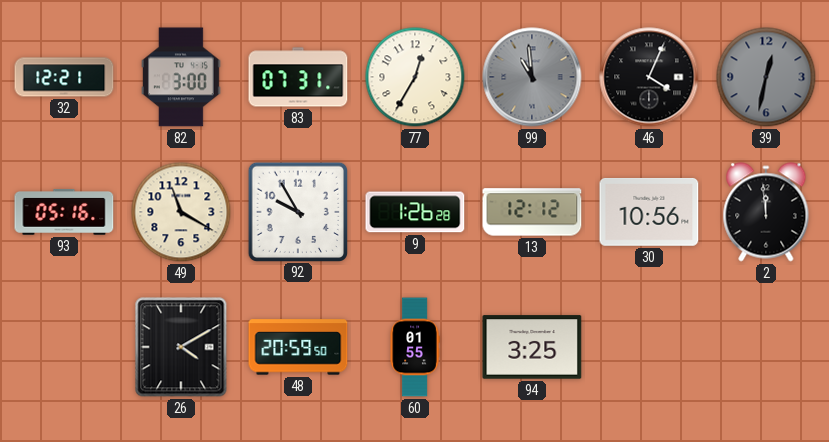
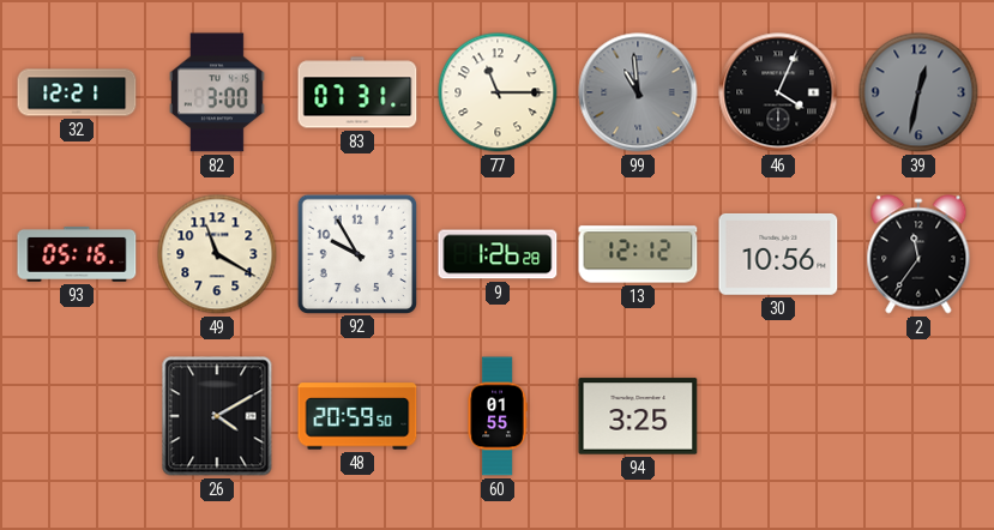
77: 12:35 -> 11:15
2: 11:59 -> 11:36
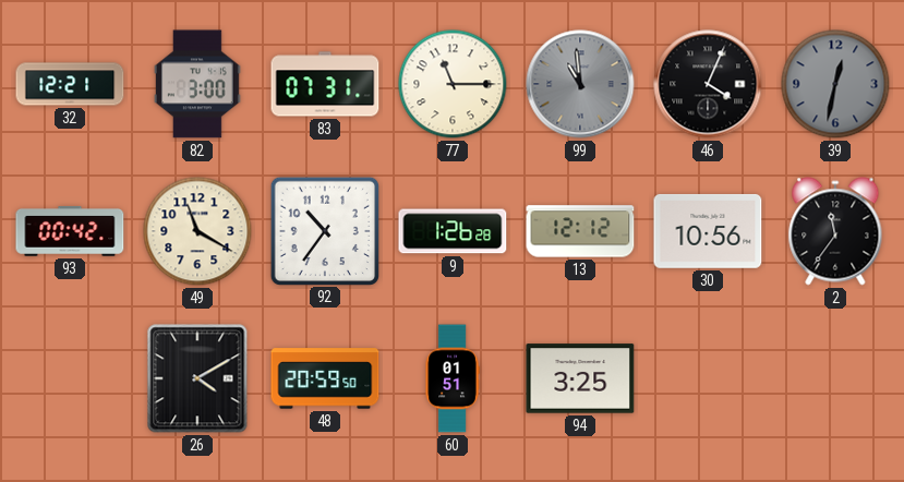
93: 05:16 -> 00:42
92: 9:55 -> 10:36
60: 01:55 -> 01:51
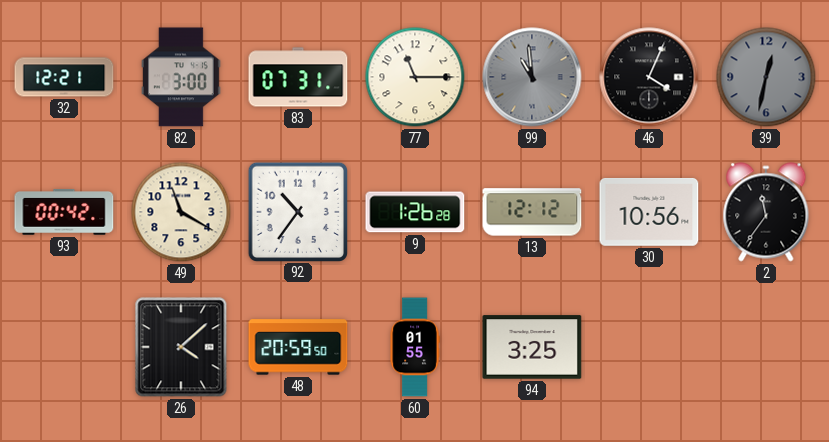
26: 4:10 -> 4:08
60: 01:51 -> 01:55
